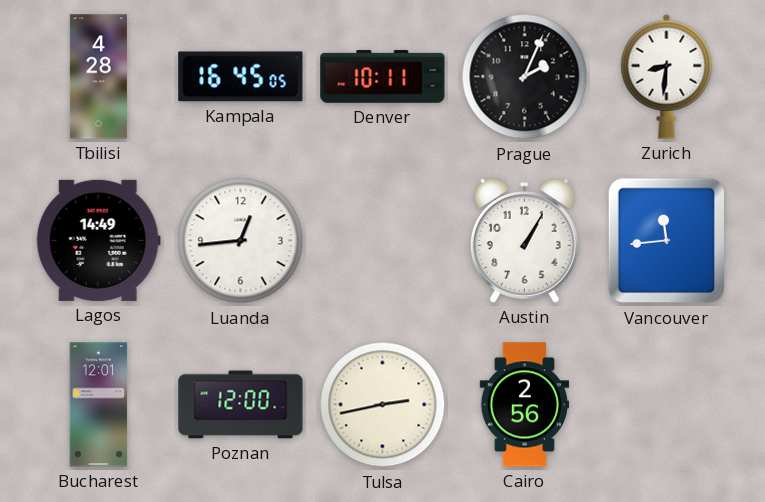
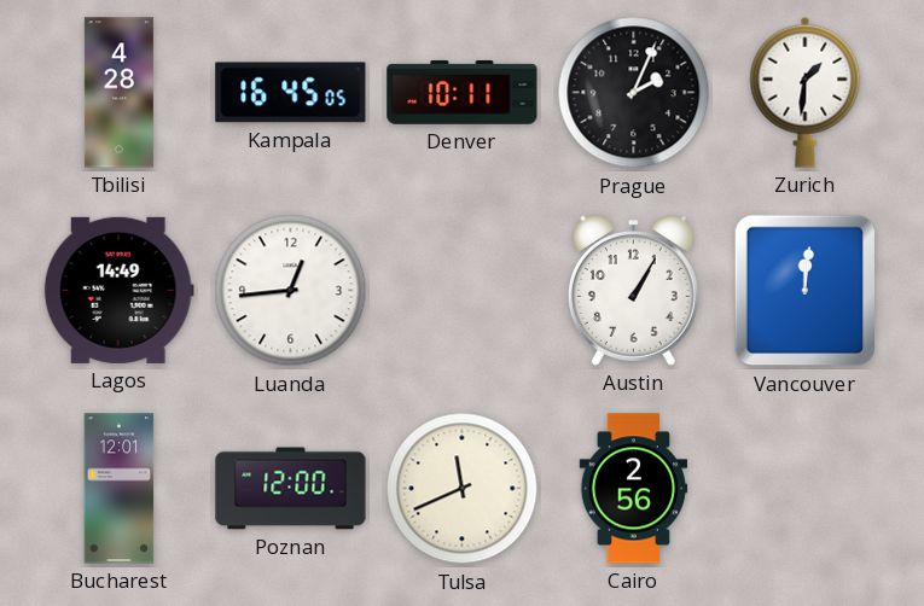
Zurich: 8:31 -> 1:31
Vancouver: 11:44 -> 12:01
Tulsa: 2:43 -> 11:41
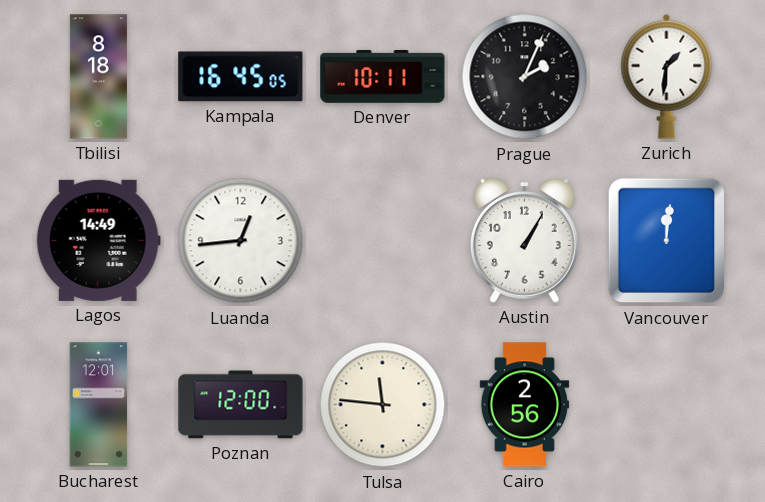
Tbilisi: 4:28 -> 8:18
Tulsa: 11:41 -> 11:46
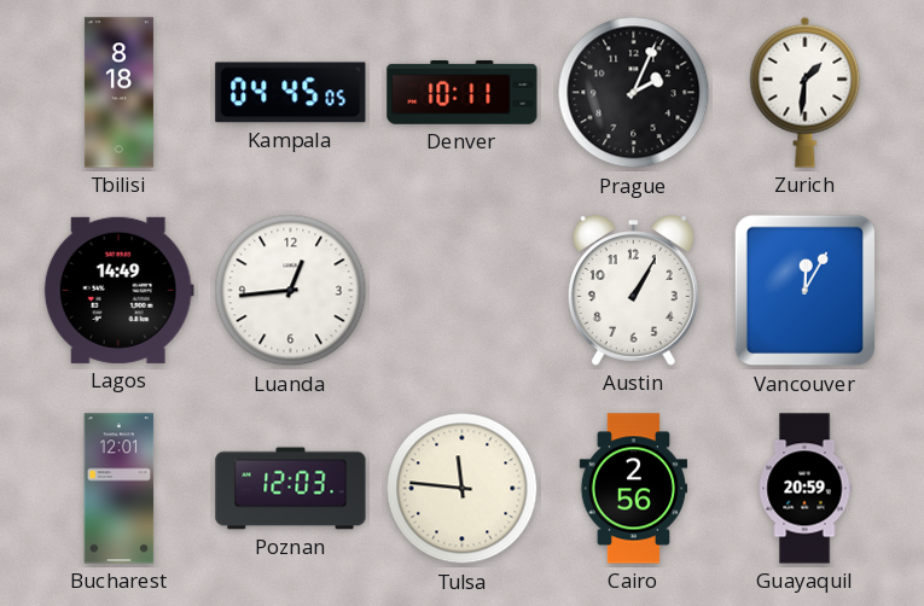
Kampala: 16:45 -> 04:45
Vancouver: 12:01 -> 12:05
Poznan: 12:00 -> 12:03
Guayaquil: none -> 20:59
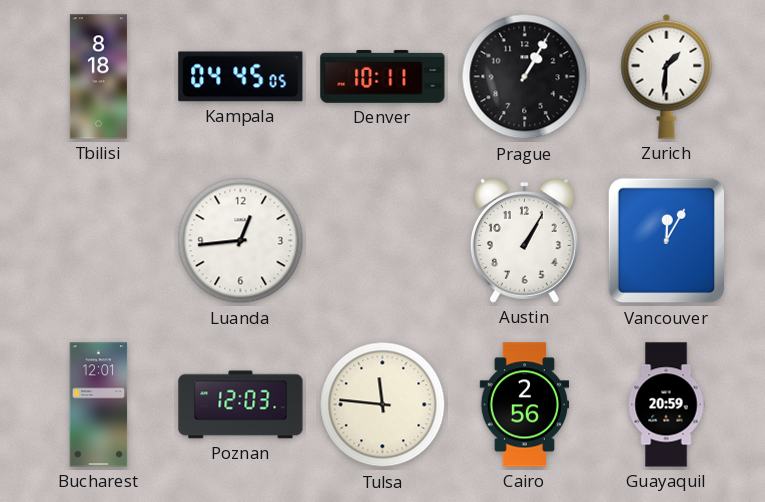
Prague: 2:04 -> 1:05
Lagos: 14:49 -> none
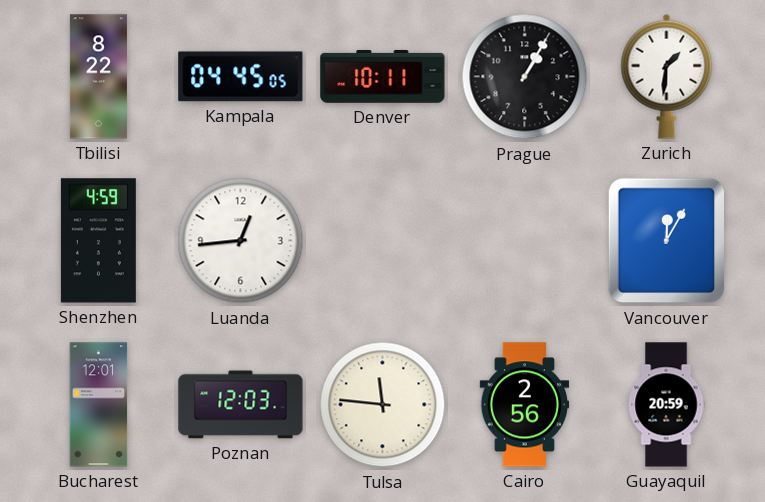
Tbilisi: 8:18 -> 8:22
Shenzhen: none -> 4:59
Austin: 1:05 -> none
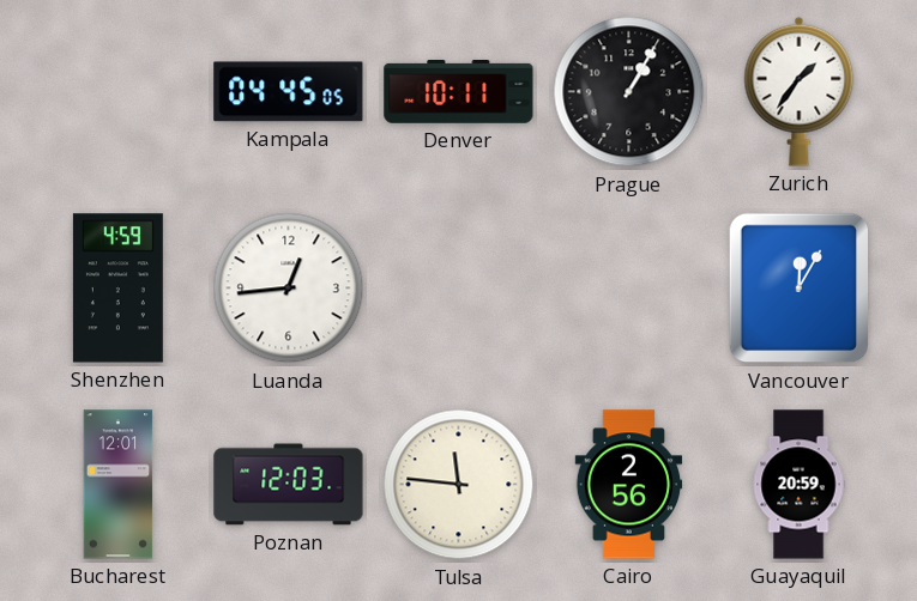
Tbilisi: 8:22 -> none
Zurich: 1:31 -> 1:36
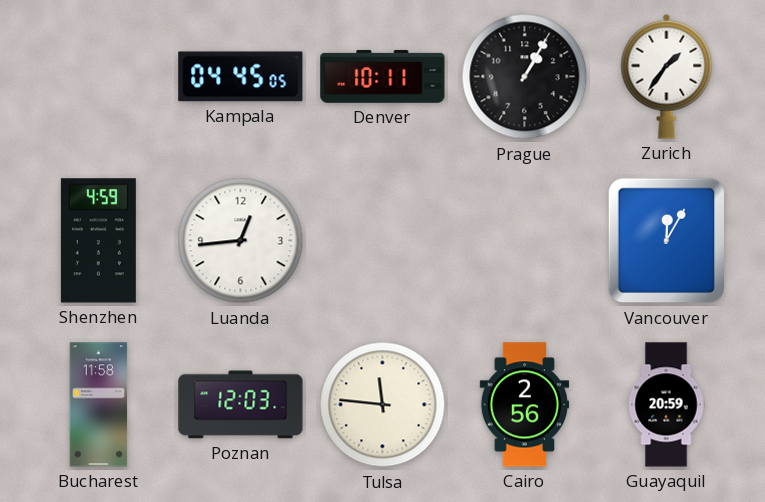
Bucharest: 12:01 -> 11:58
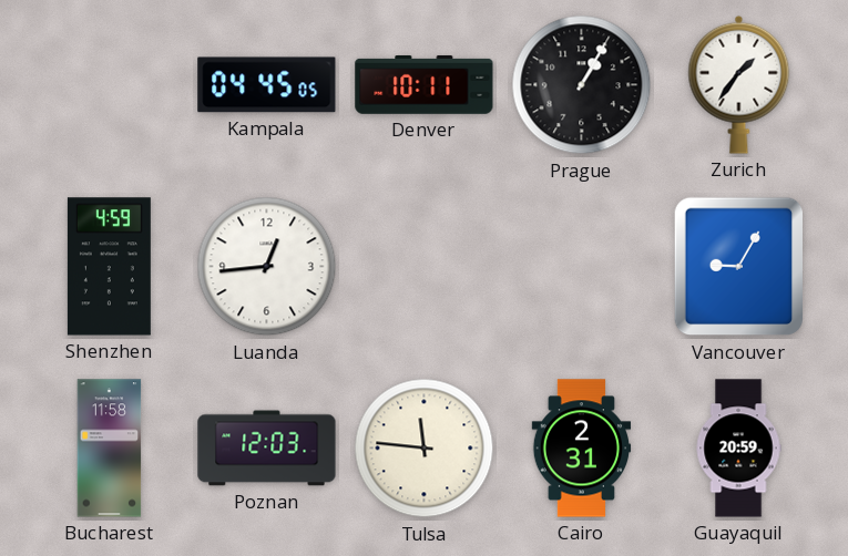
Vancouver: 12:05 -> 9:05
Cairo: 2:56 -> 2:31
